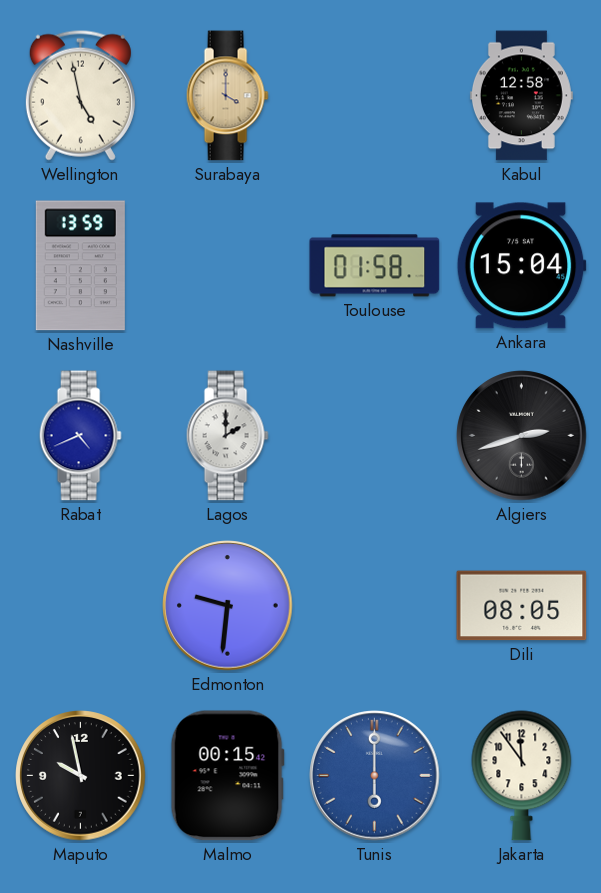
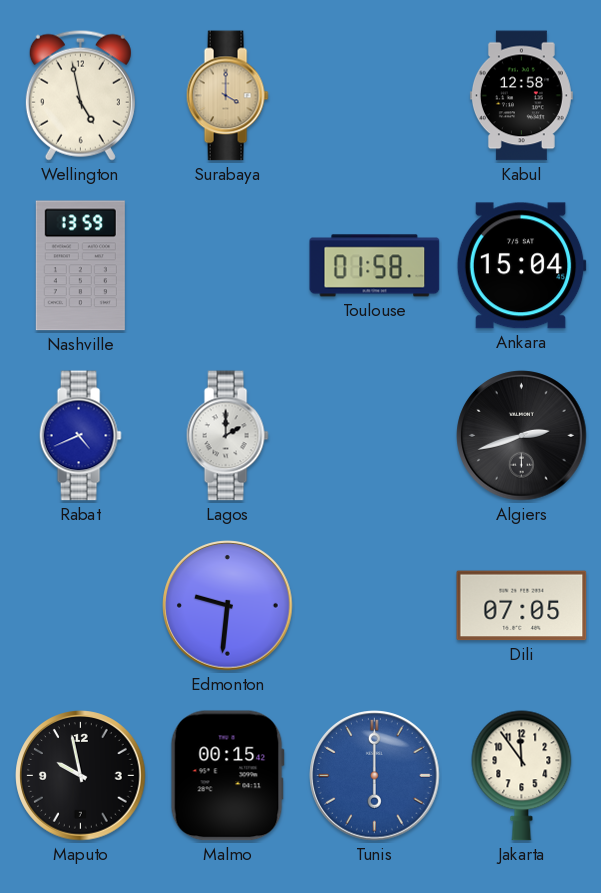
Dili: 08:05 -> 07:05
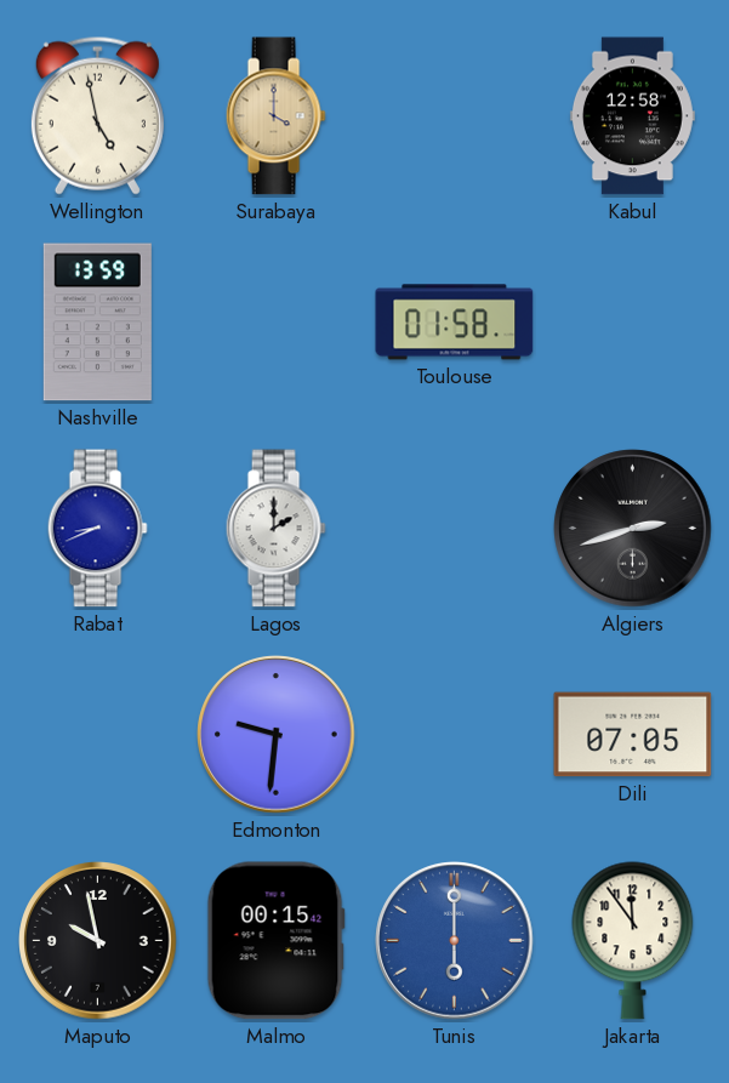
Ankara: 15:04 -> none
Rabat: 4:41 -> 8:41
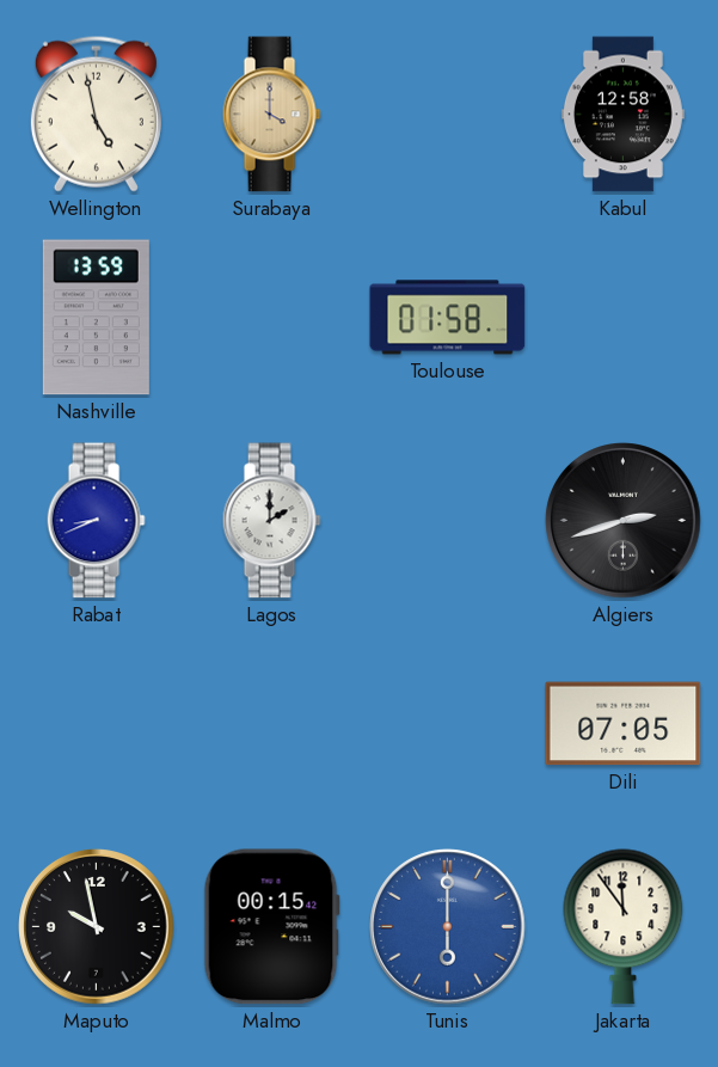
Edmonton: 9:31 -> none
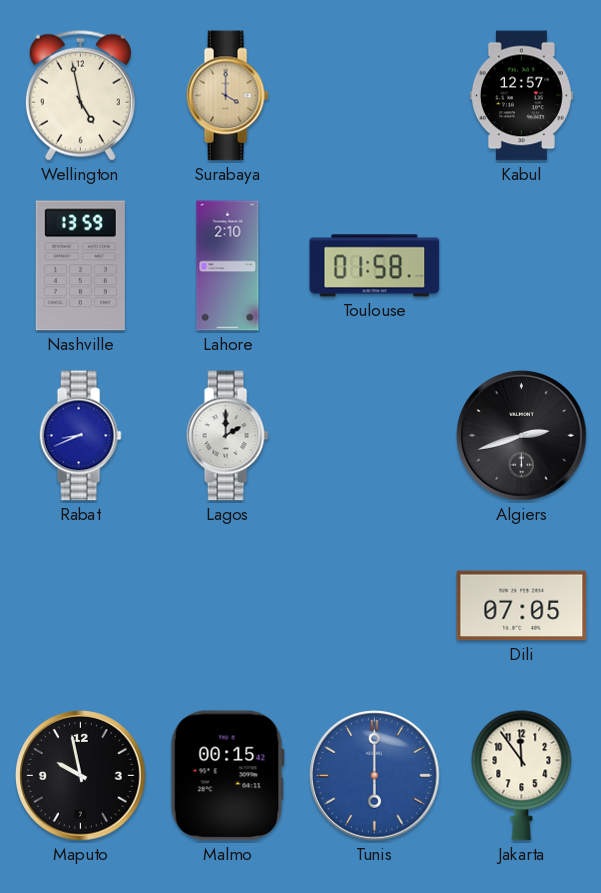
Kabul: 12:58 -> 12:57
Lahore: none -> 2:10
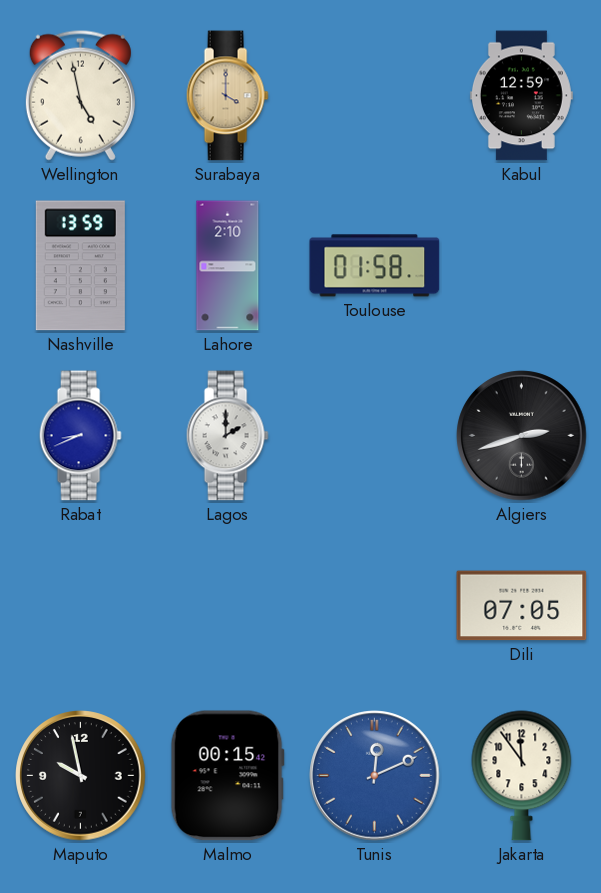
Kabul: 12:57 -> 12:59
Tunis: 6:00 -> 12:11
